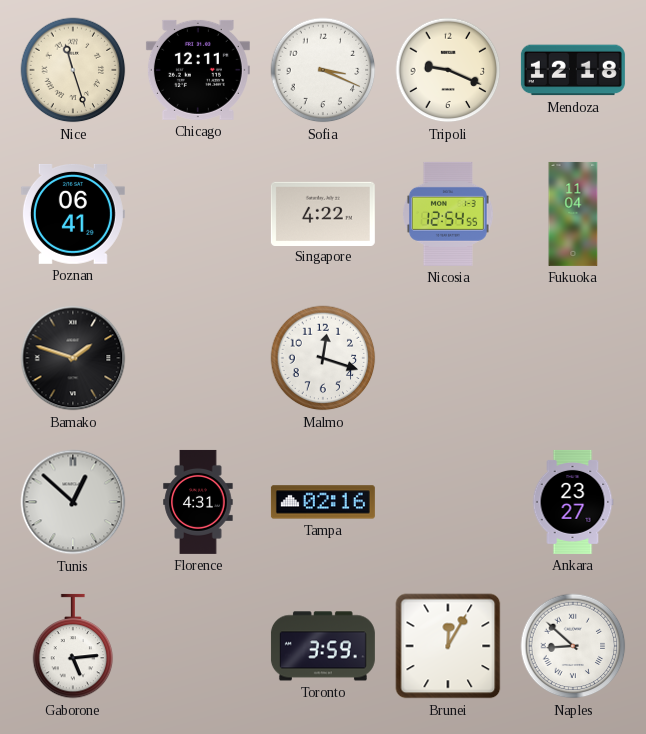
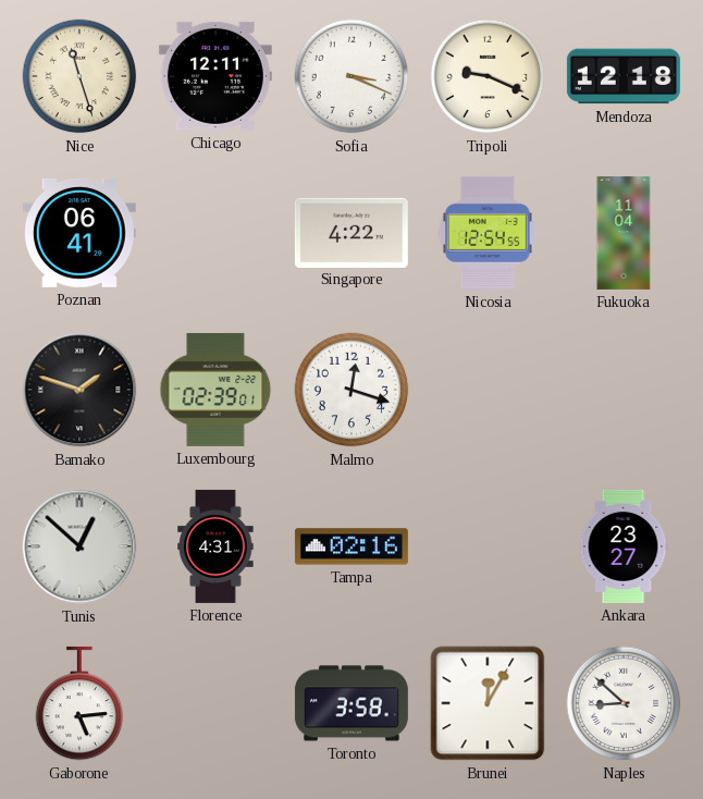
Luxembourg: none -> 02:39
Toronto: 3:59 -> 3:58
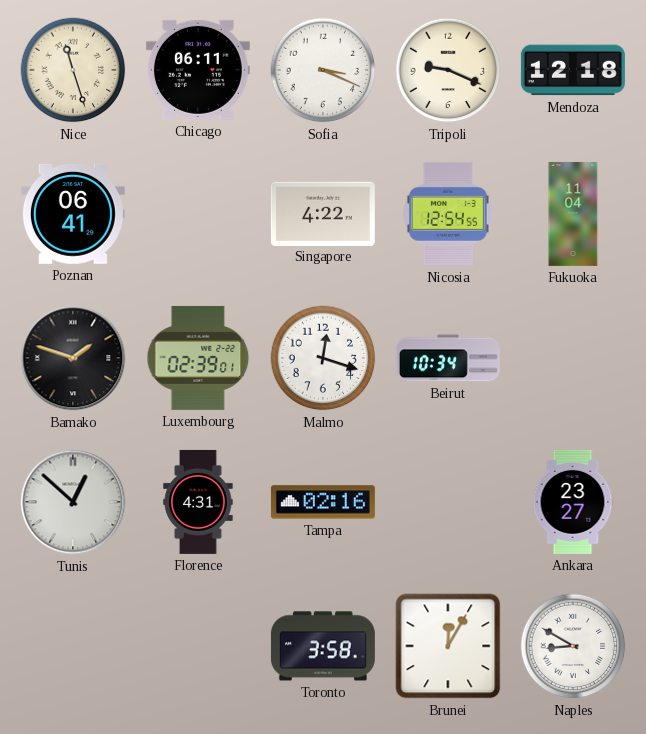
Chicago: 12:11 -> 06:11
Beirut: none -> 10:34
Gaborone: 5:14 -> none
Naples: 8:52 -> 8:50
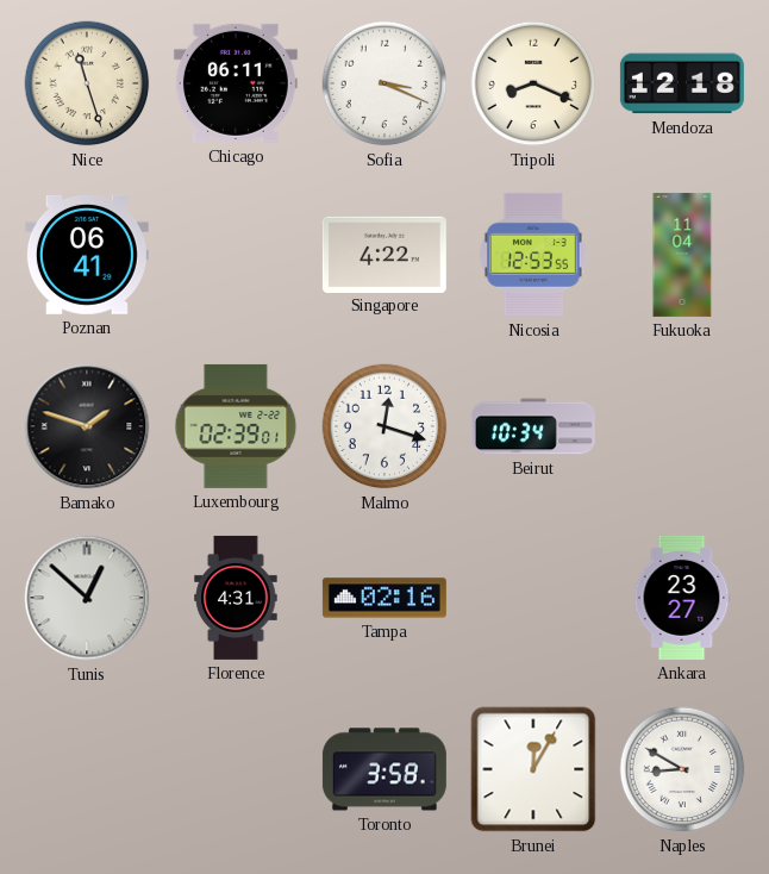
Tripoli: 9:19 -> 8:19
Nicosia: 12:54 -> 12:53
